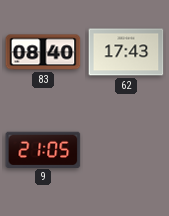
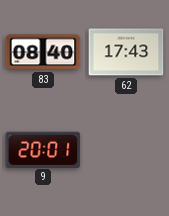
9: 21:05 -> 20:01
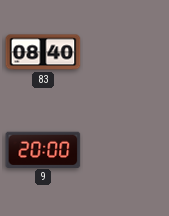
62: 17:43 -> none
9: 20:01 -> 20:00
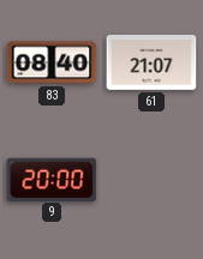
61: none -> 21:07
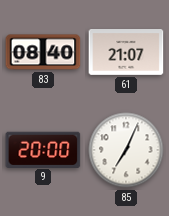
85: none -> 7:04
